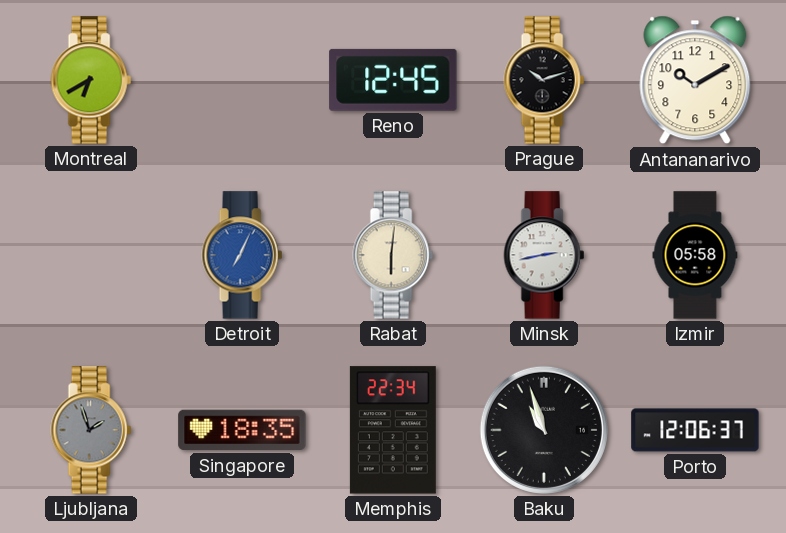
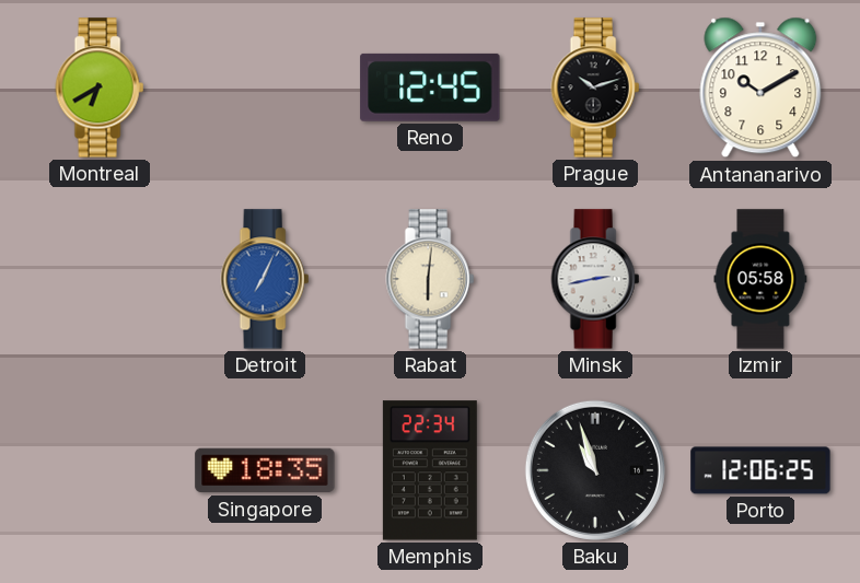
Ljubljana: 1:57 -> none
Porto: 12:06:37 -> 12:06:25
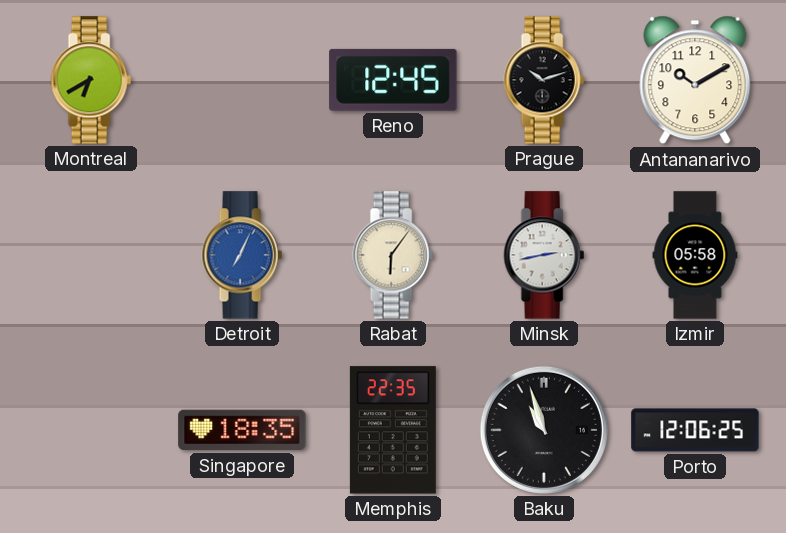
Rabat: 6:01 -> 6:06
Memphis: 22:34 -> 22:35
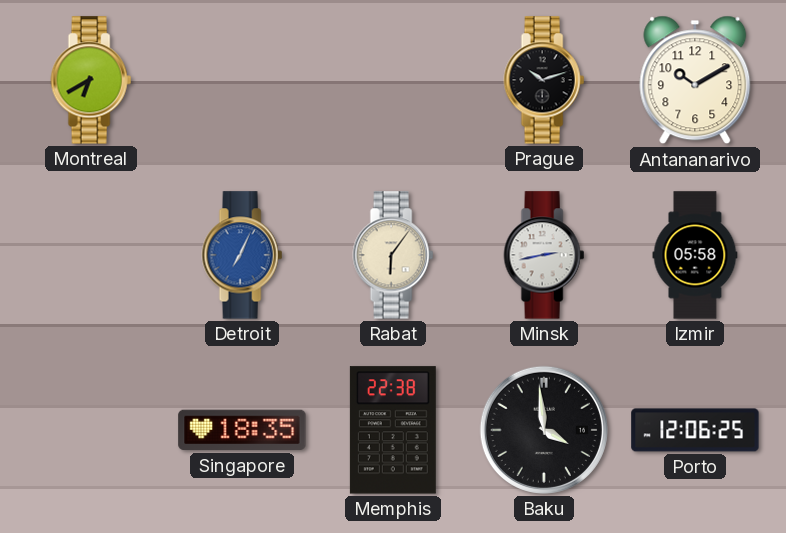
Reno: 12:45 -> none
Memphis: 22:35 -> 22:38
Baku: 10:57 -> 3:59
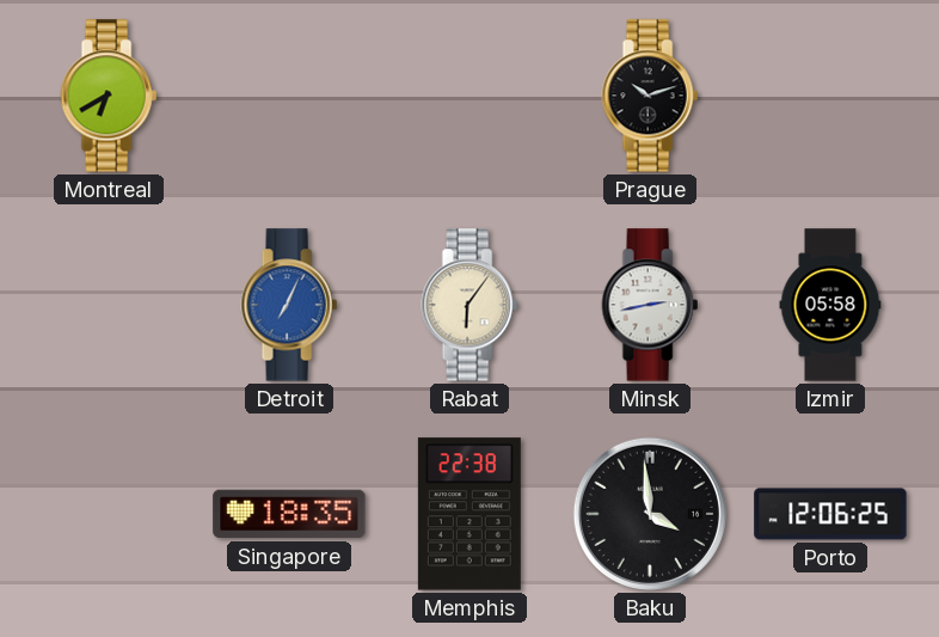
Antananarivo: 10:10 -> none
